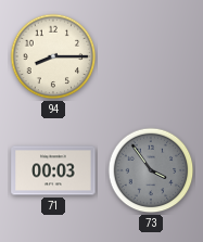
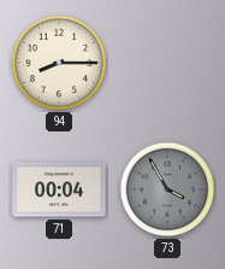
71: 00:03 -> 00:04
73: 3:54 -> 3:55
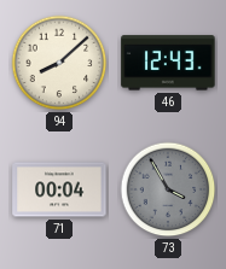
94: 8:15 -> 8:08
46: none -> 12:43
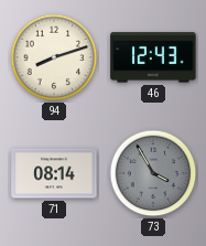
94: 8:08 -> 8:12
71: 00:04 -> 08:14
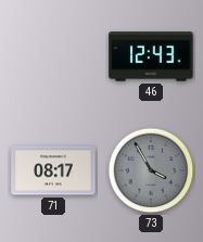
94: 8:12 -> none
71: 08:14 -> 08:17
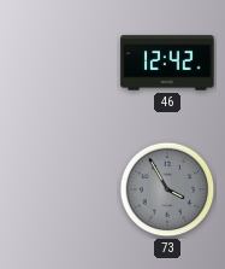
46: 12:43 -> 12:42
71: 08:17 -> none
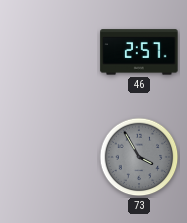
46: 12:42 -> 2:57
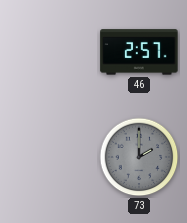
73: 3:55 -> 2:00
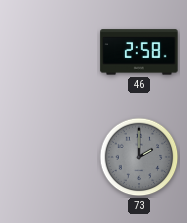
46: 2:57 -> 2:58
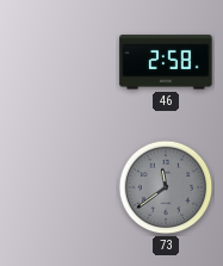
73: 2:00 -> 11:39
